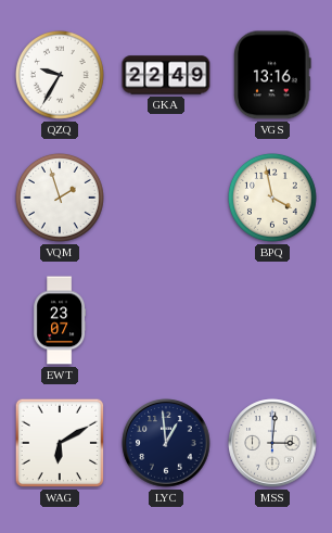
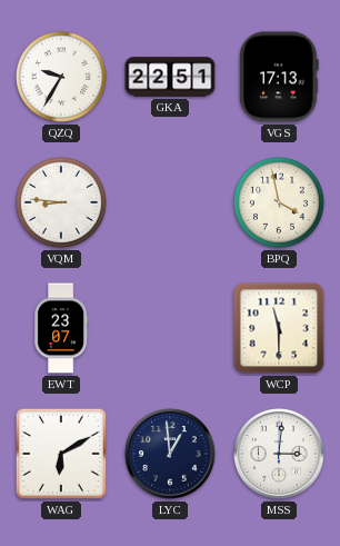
GKA: 22:49 -> 22:51
VGS: 13:16 -> 17:13
VQM: 1:57 -> 8:46
WCP: none -> 11:30
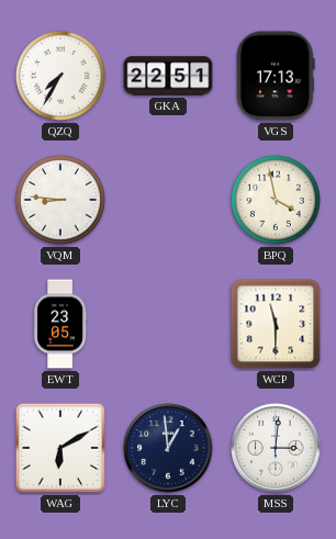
QZQ: 9:35 -> 7:35
EWT: 23:07 -> 23:05
